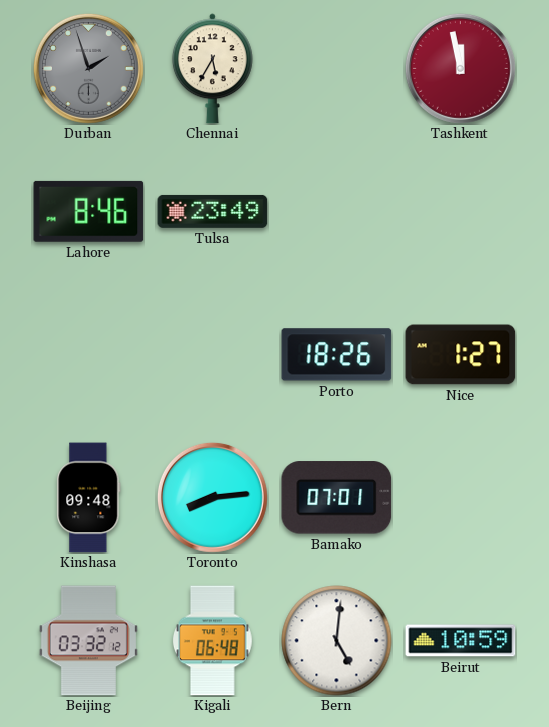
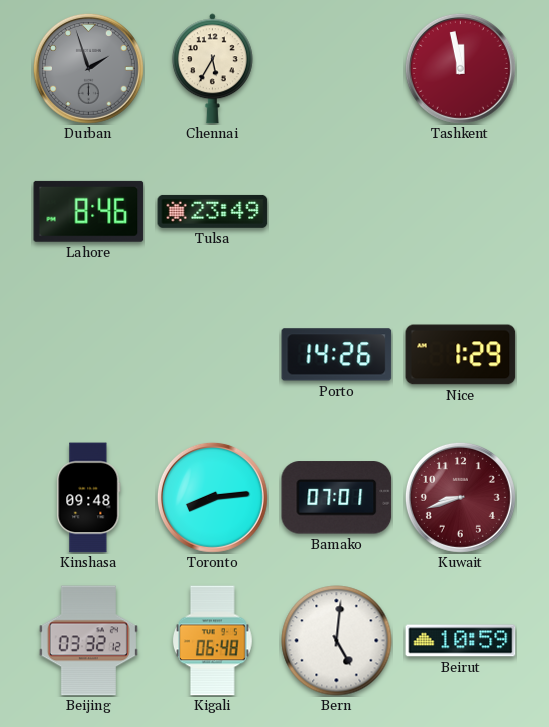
Porto: 18:26 -> 14:26
Nice: 1:27 -> 1:29
Kuwait: none -> 8:42
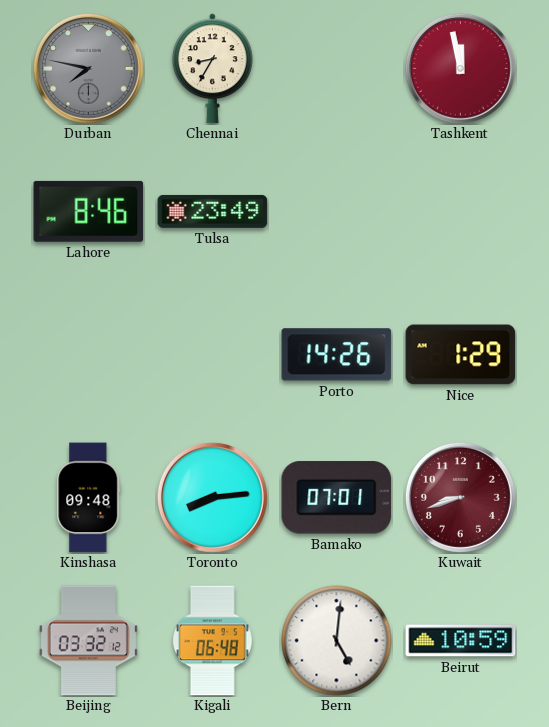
Durban: 1:57 -> 7:47
Chennai: 5:35 -> 8:35
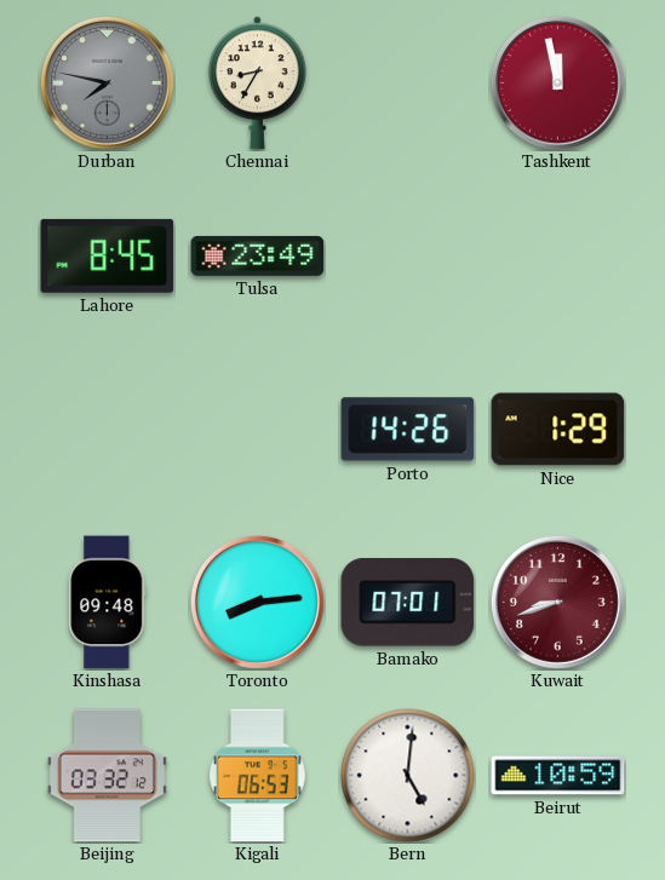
Lahore: 8:46 -> 8:45
Kigali: 06:48 -> 06:53
